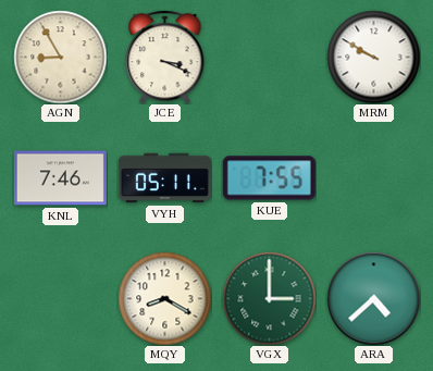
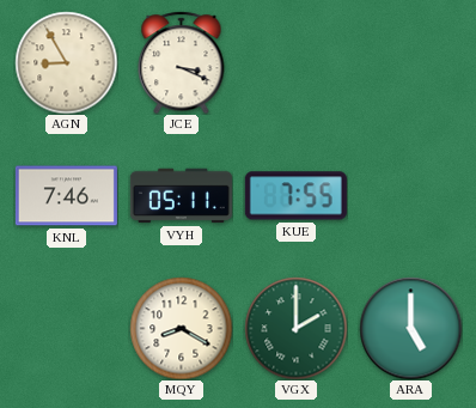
MRM: 9:50 -> none
VGX: 3:00 -> 2:00
ARA: 4:38 -> 5:00
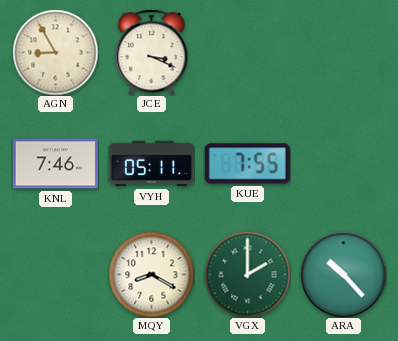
ARA: 5:00 -> 10:23
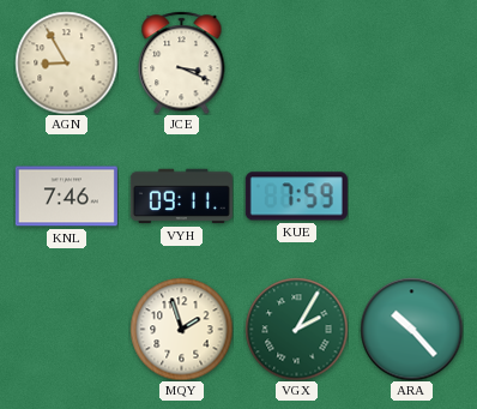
VYH: 05:11 -> 09:11
KUE: 7:55 -> 7:59
MQY: 8:20 -> 1:57
VGX: 2:00 -> 2:05
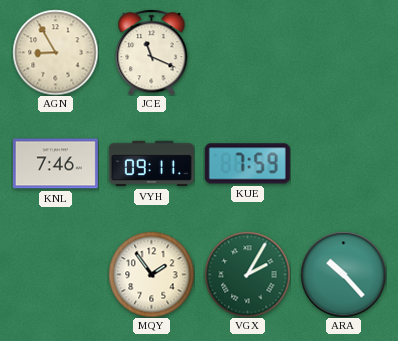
JCE: 3:19 -> 11:19
MQY: 1:57 -> 1:54
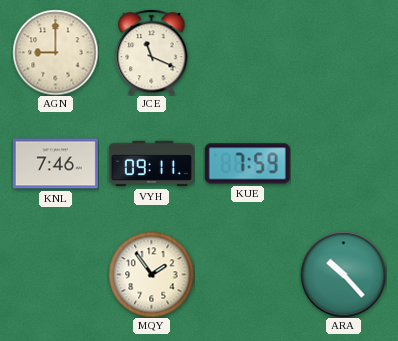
AGN: 8:55 -> 9:00
VGX: 2:05 -> none
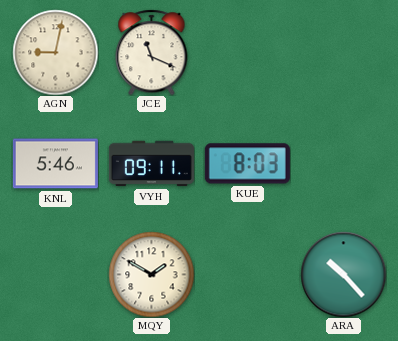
AGN: 9:00 -> 9:02
KNL: 7:46 -> 5:46
KUE: 7:59 -> 8:03
MQY: 1:54 -> 1:50
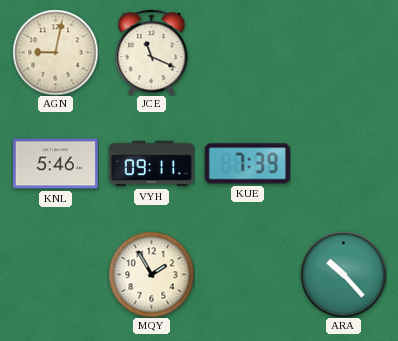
KUE: 8:03 -> 7:39
MQY: 1:50 -> 1:55
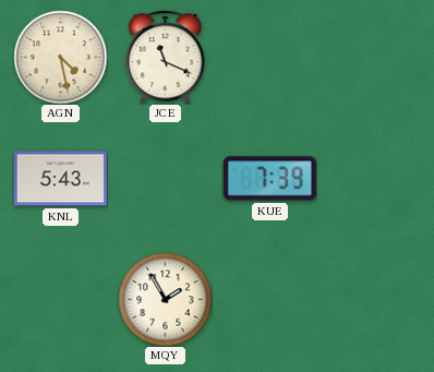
AGN: 9:02 -> 4:28
KNL: 5:46 -> 5:43
VYH: 09:11 -> none
ARA: 10:23 -> none
